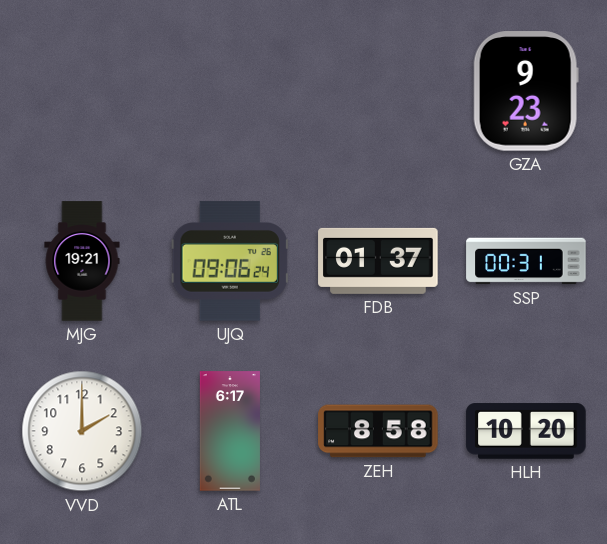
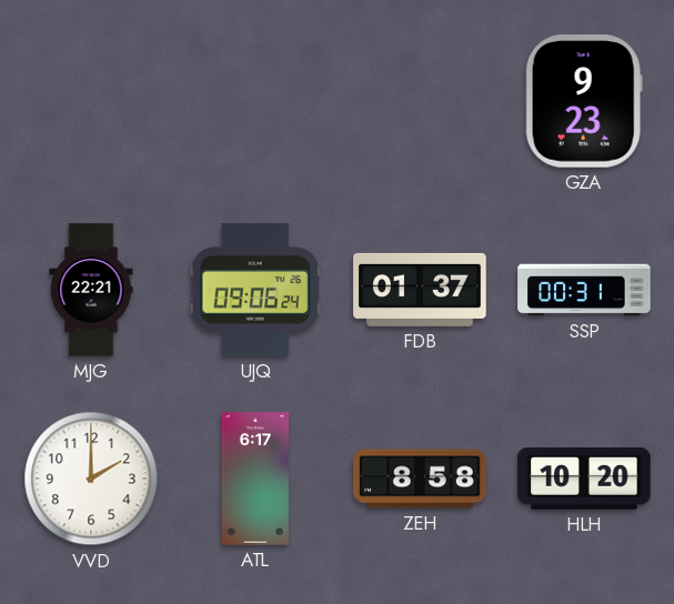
MJG: 19:21 -> 22:21
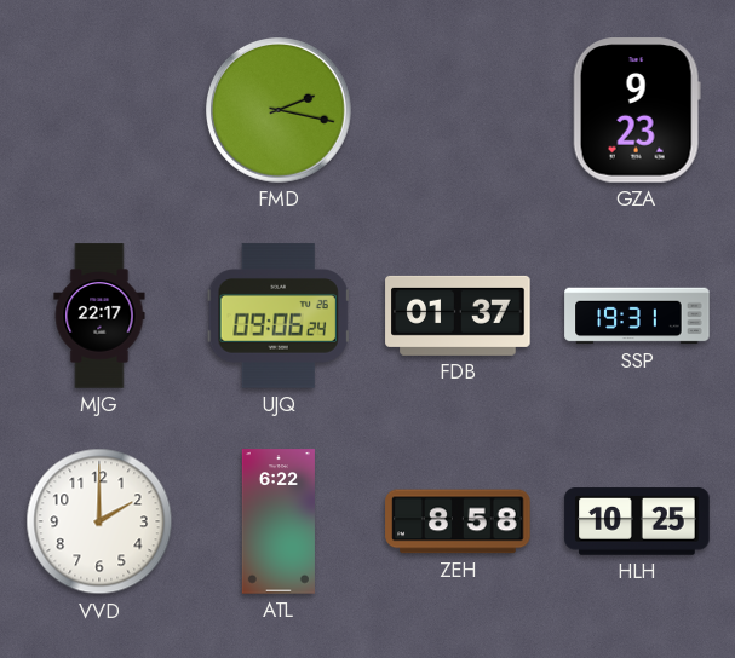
FMD: none -> 2:17
MJG: 22:21 -> 22:17
SSP: 00:31 -> 19:31
ATL: 6:17 -> 6:22
HLH: 10:20 -> 10:25
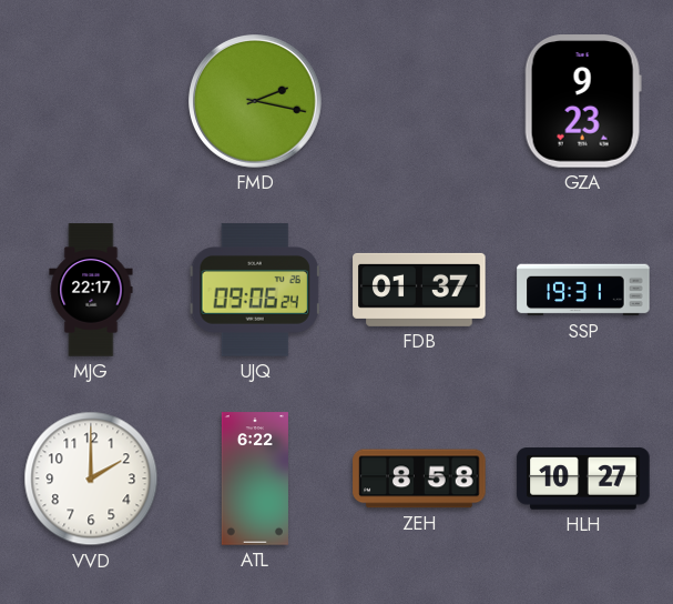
HLH: 10:25 -> 10:27
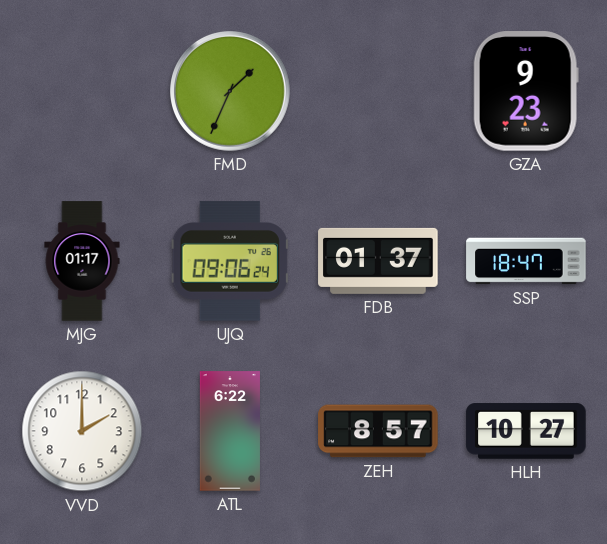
FMD: 2:17 -> 1:34
MJG: 22:17 -> 01:17
SSP: 19:31 -> 18:47
ZEH: 8:58 -> 8:57
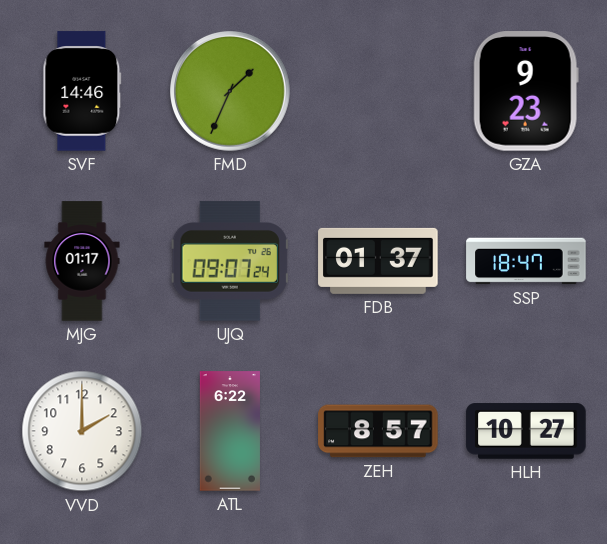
SVF: none -> 14:46
UJQ: 09:06 -> 09:07
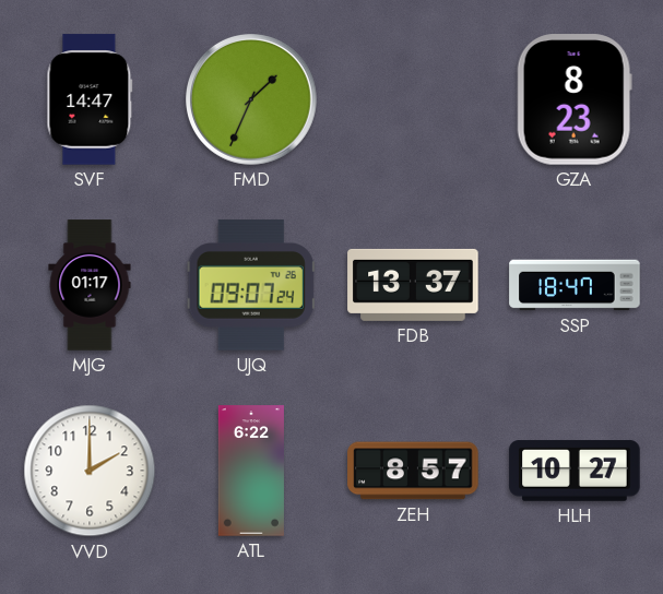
SVF: 14:46 -> 14:47
GZA: 9:23 -> 8:23
FDB: 01:37 -> 13:37
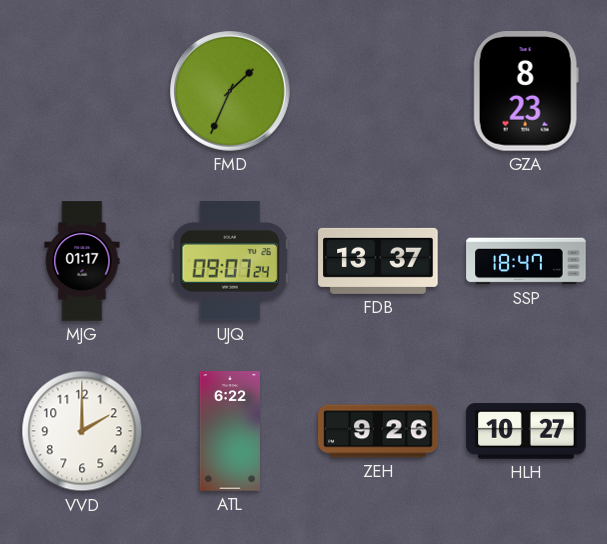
SVF: 14:47 -> none
ZEH: 8:57 -> 9:26
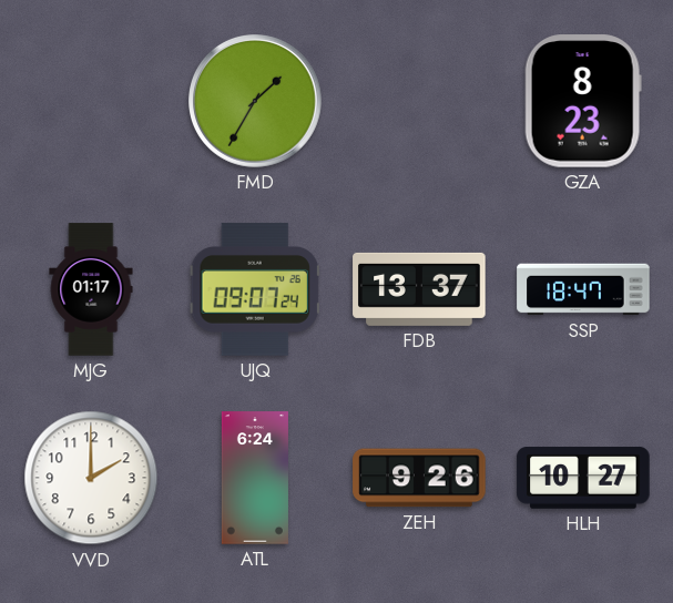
FMD: 1:34 -> 1:35
ATL: 6:22 -> 6:24
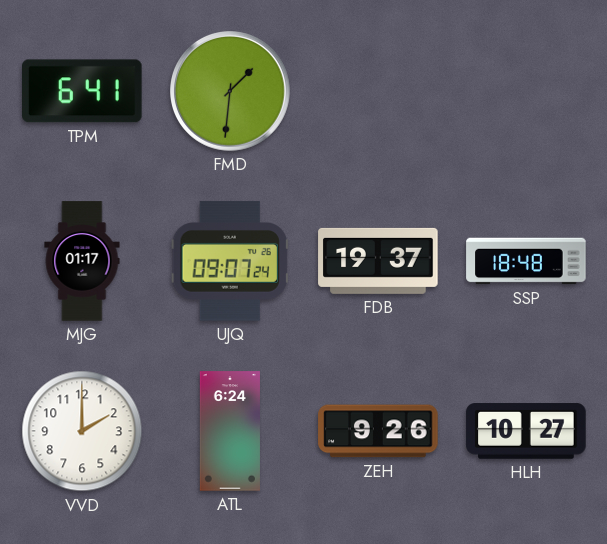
TPM: none -> 6:41
FMD: 1:35 -> 1:31
GZA: 8:23 -> none
FDB: 13:37 -> 19:37
SSP: 18:47 -> 18:48
